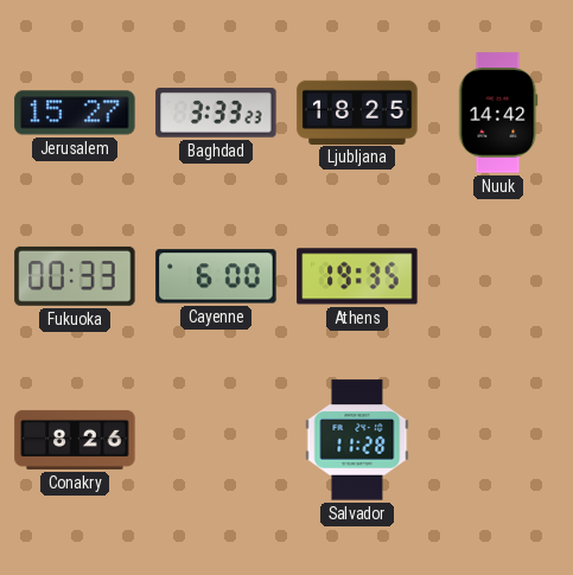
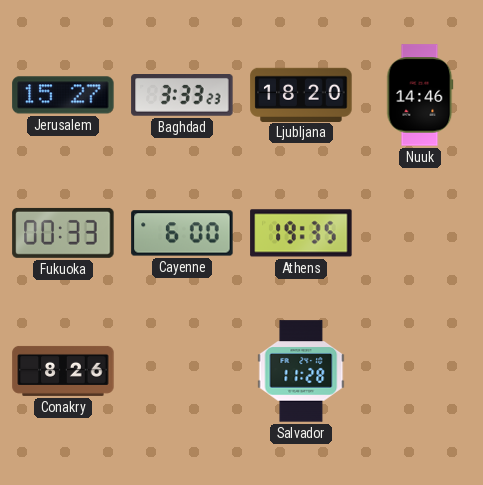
Ljubljana: 18:25 -> 18:20
Nuuk: 14:42 -> 14:46
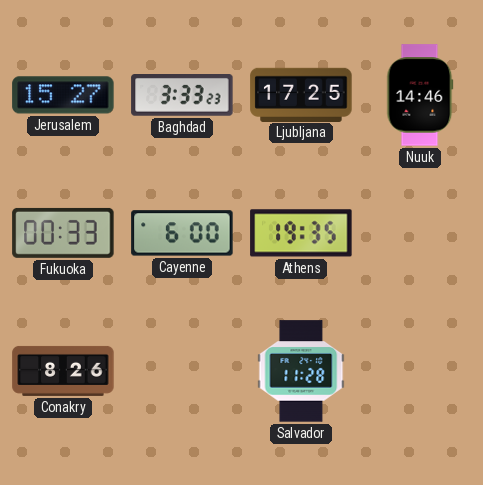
Ljubljana: 18:20 -> 17:25
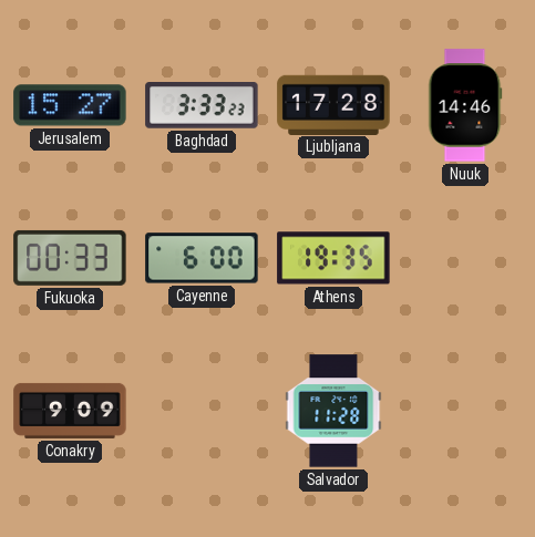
Ljubljana: 17:25 -> 17:28
Conakry: 8:26 -> 9:09
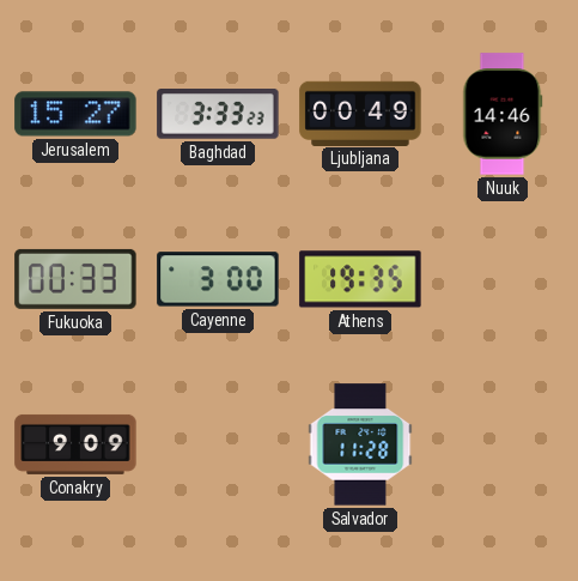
Ljubljana: 17:28 -> 00:49
Cayenne: 6:00 -> 3:00
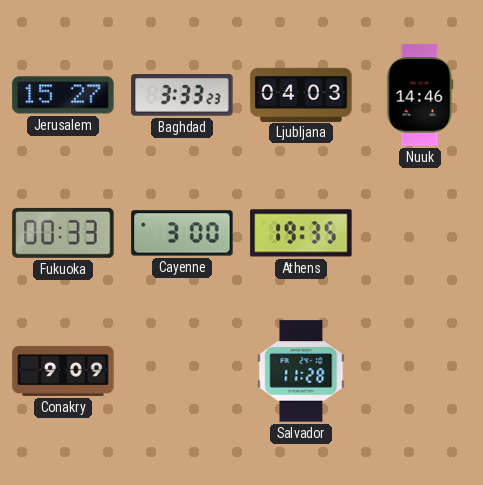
Ljubljana: 00:49 -> 04:03
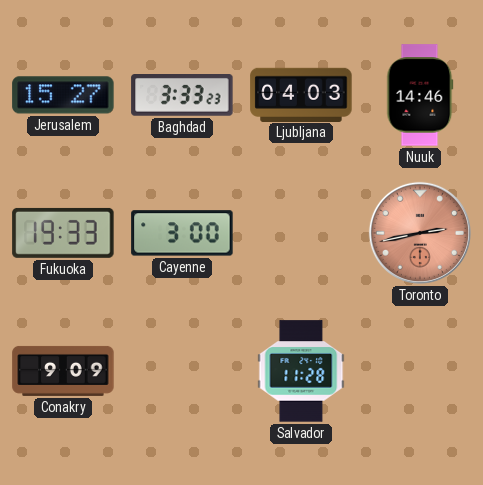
Fukuoka: 00:33 -> 19:33
Athens: 19:35 -> none
Toronto: none -> 2:43
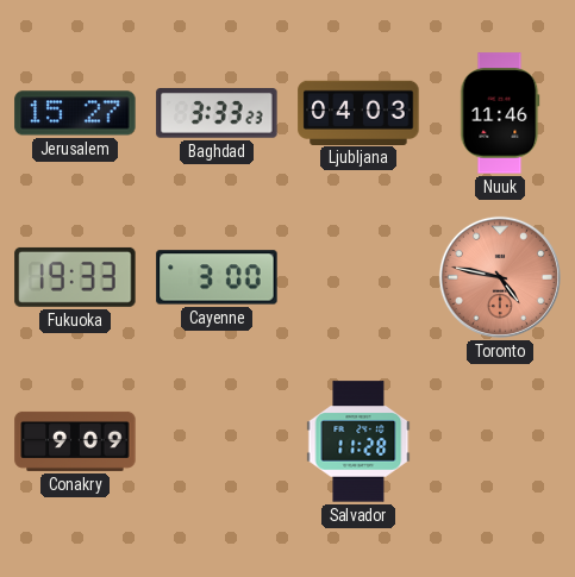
Nuuk: 14:46 -> 11:46
Toronto: 2:43 -> 4:47
